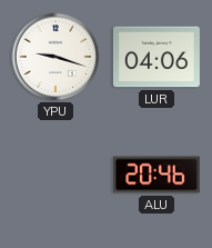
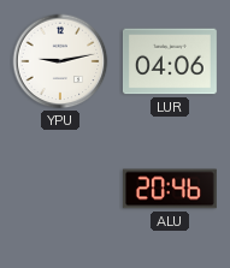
YPU: 9:18 -> 9:13
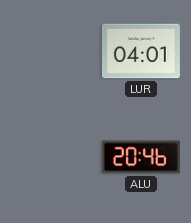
YPU: 9:13 -> none
LUR: 04:06 -> 04:01
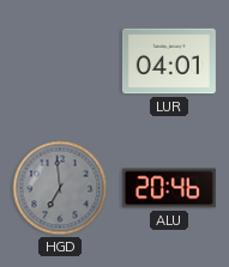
HGD: none -> 6:59
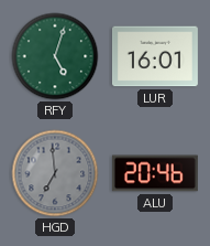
RFY: none -> 5:03
LUR: 04:01 -> 16:01
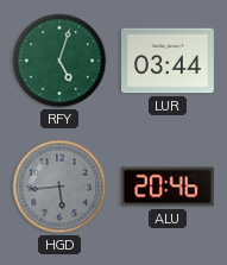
LUR: 16:01 -> 03:44
HGD: 6:59 -> 5:44
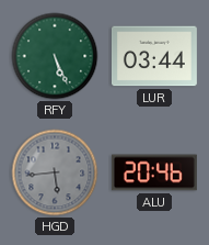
RFY: 5:03 -> 5:26
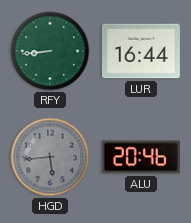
RFY: 5:26 -> 8:44
LUR: 03:44 -> 16:44
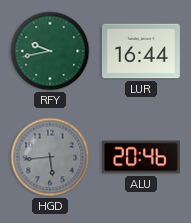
RFY: 8:44 -> 9:43
